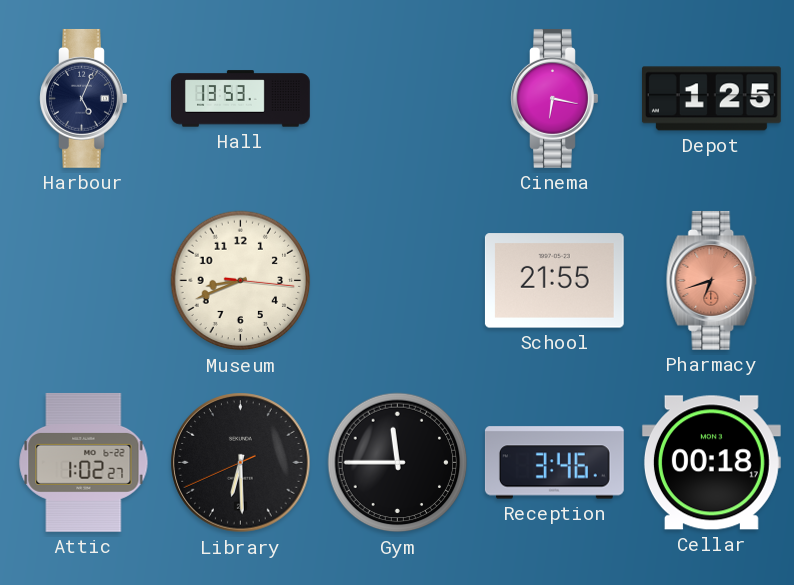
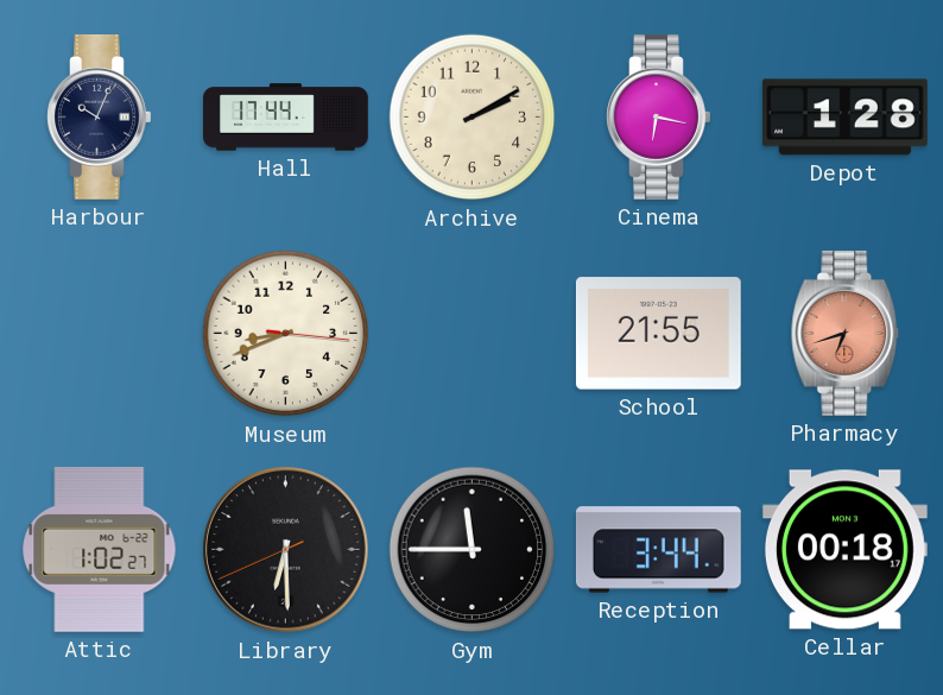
Harbour: 5:04 -> 10:04
Hall: 13:53 -> 17:44
Archive: none -> 2:10
Depot: 1:25 -> 1:28
Reception: 3:46 -> 3:44
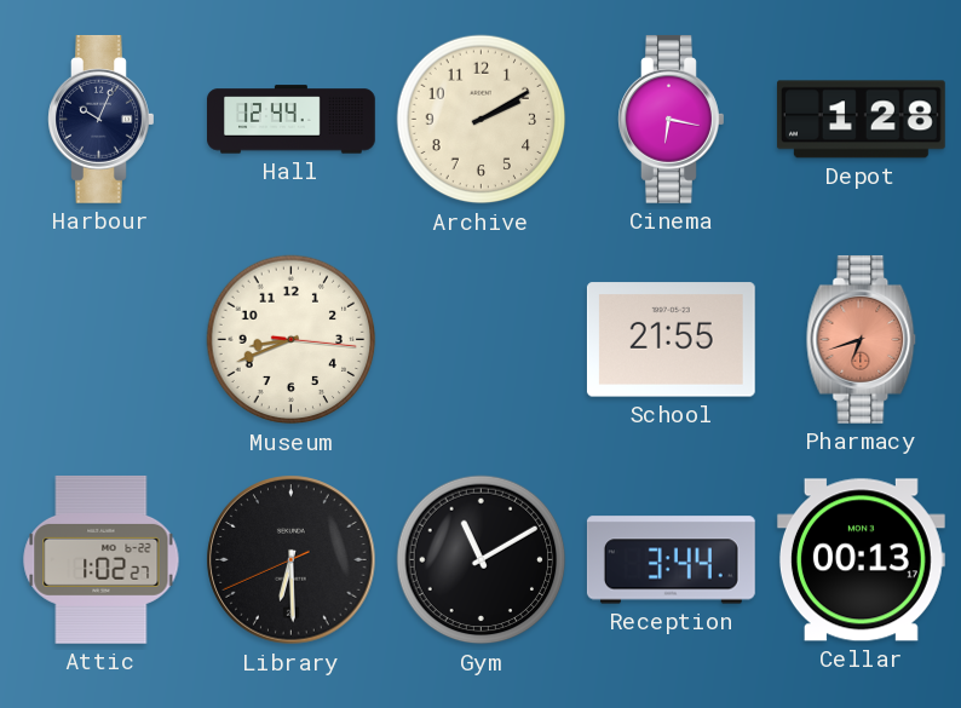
Hall: 17:44 -> 12:44
Gym: 11:45 -> 11:10
Cellar: 00:18 -> 00:13
